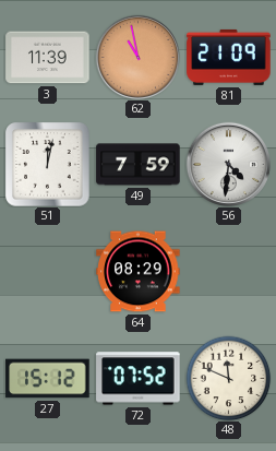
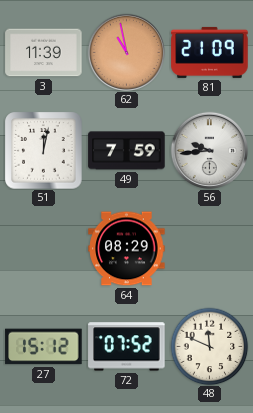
56: 4:31 -> 9:44
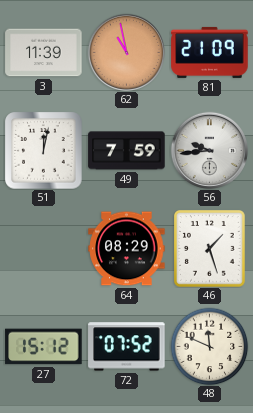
46: none -> 1:27
